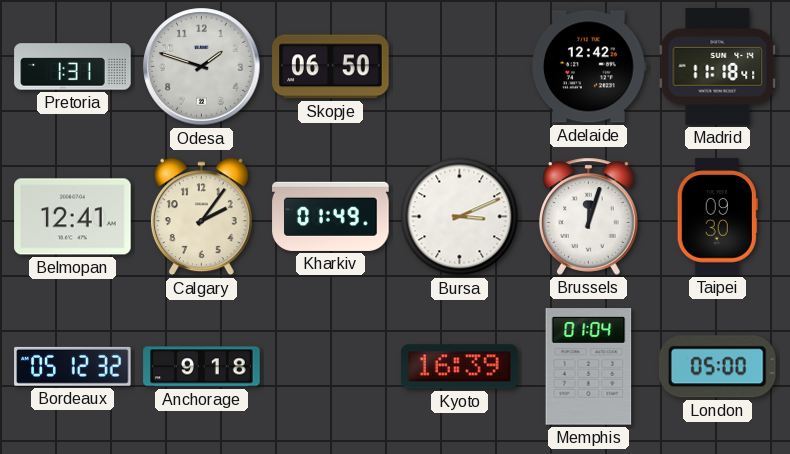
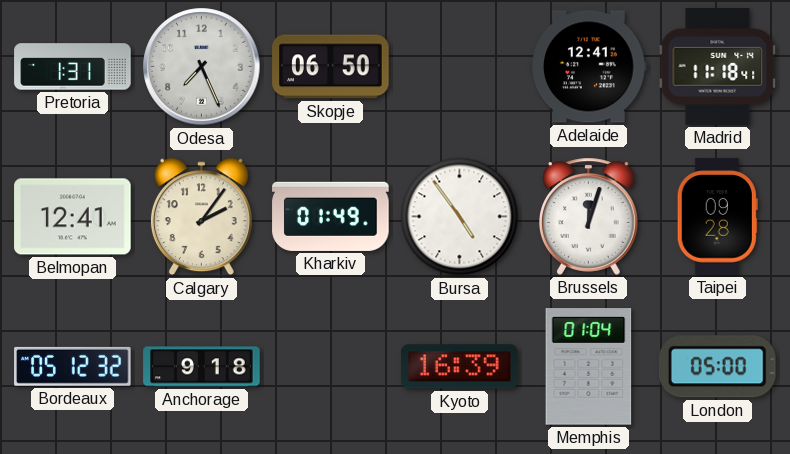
Odesa: 1:48 -> 7:26
Adelaide: 12:42 -> 12:41
Bursa: 3:11 -> 4:54
Taipei: 09:30 -> 09:28
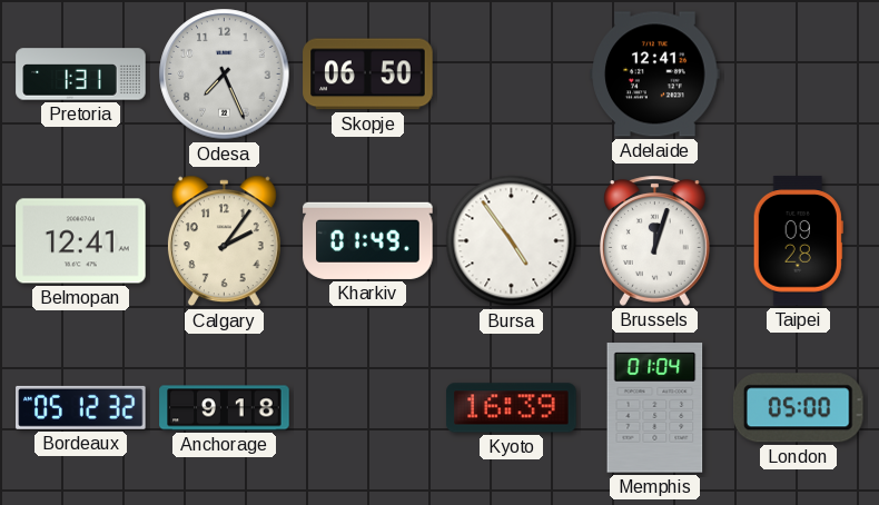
Madrid: 11:18 -> none
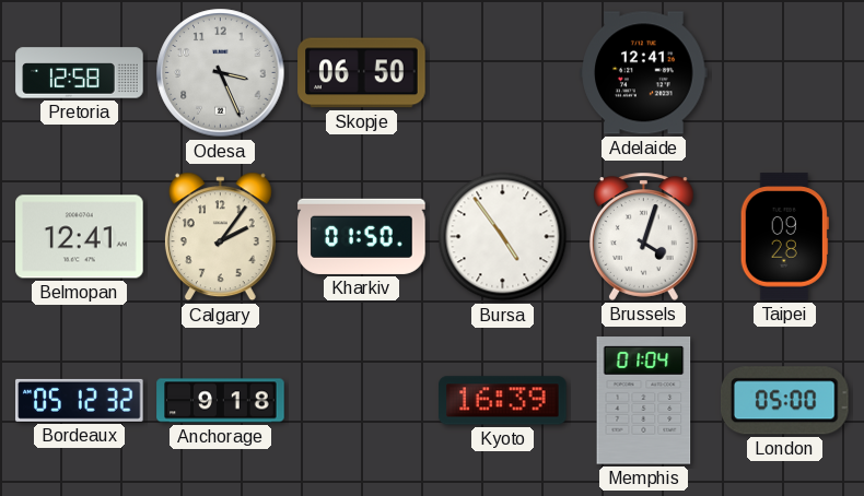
Pretoria: 1:31 -> 12:58
Odesa: 7:26 -> 3:26
Kharkiv: 01:49 -> 01:50
Brussels: 12:03 -> 4:03
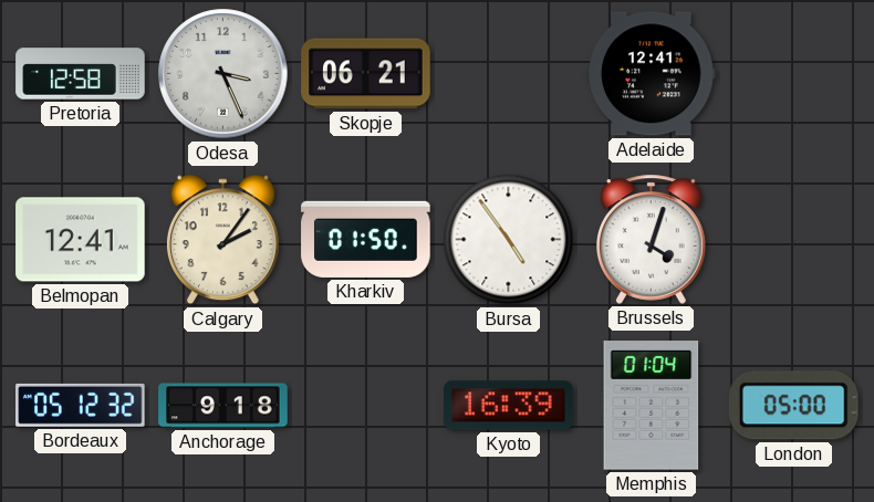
Skopje: 06:50 -> 06:21
Taipei: 09:28 -> none
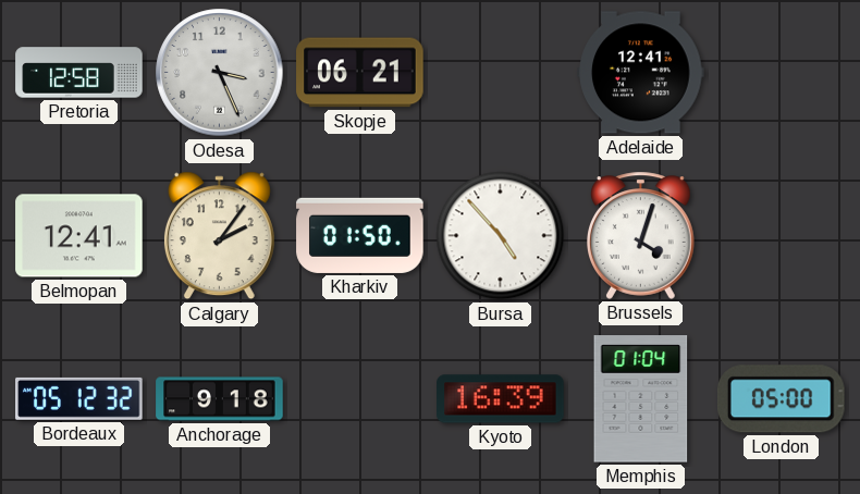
Bursa: 4:54 -> 4:53
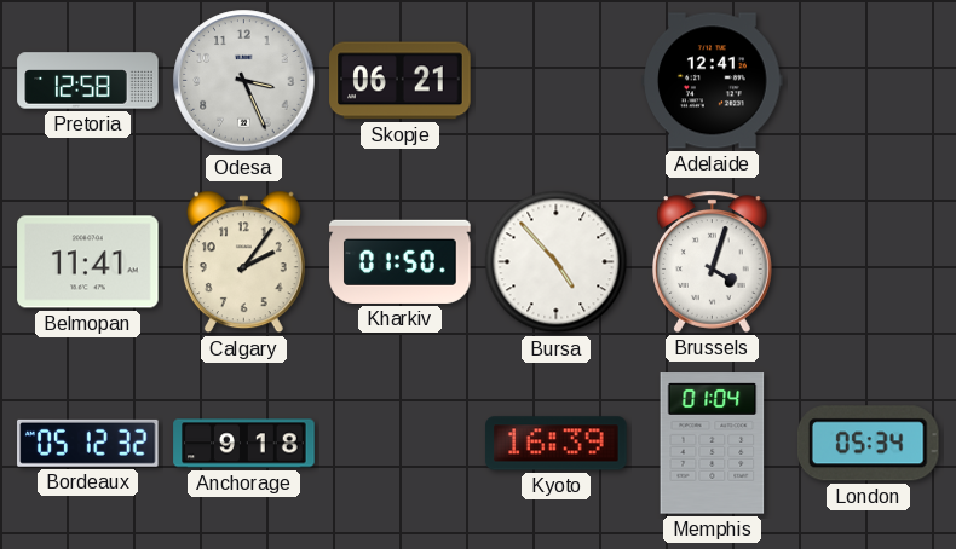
Belmopan: 12:41 -> 11:41
London: 05:00 -> 05:34
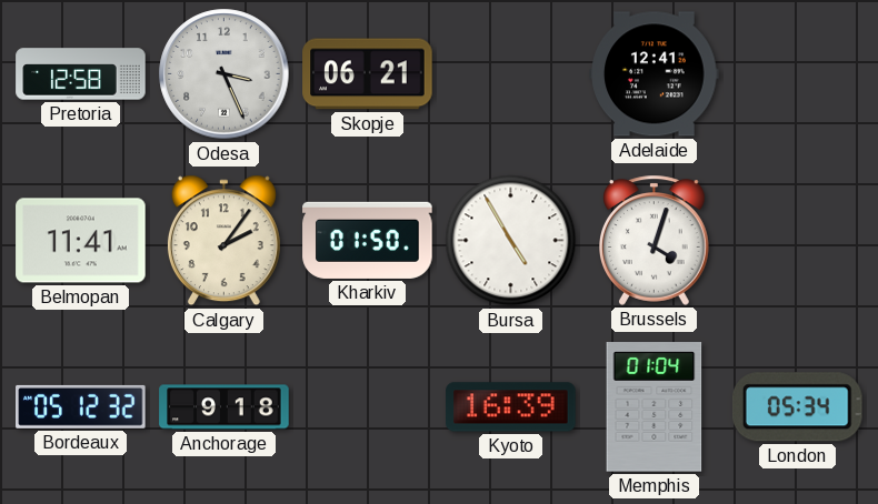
Bursa: 4:53 -> 4:55
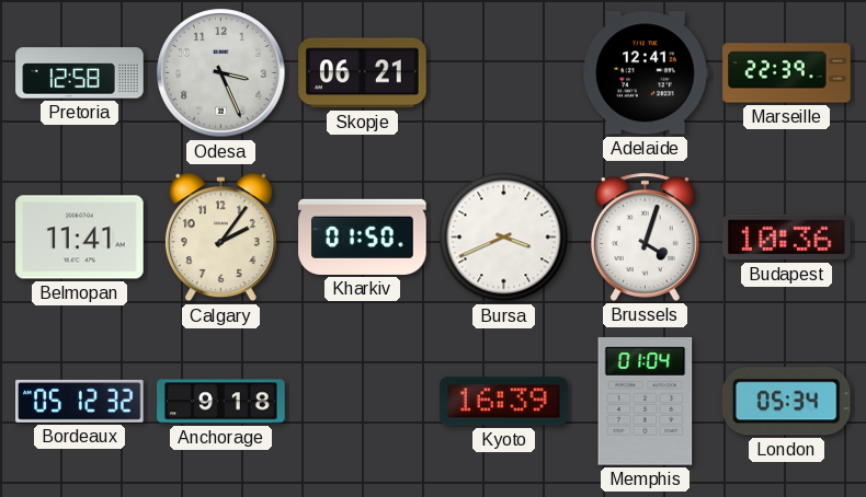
Marseille: none -> 22:39
Bursa: 4:55 -> 3:41
Budapest: none -> 10:36
